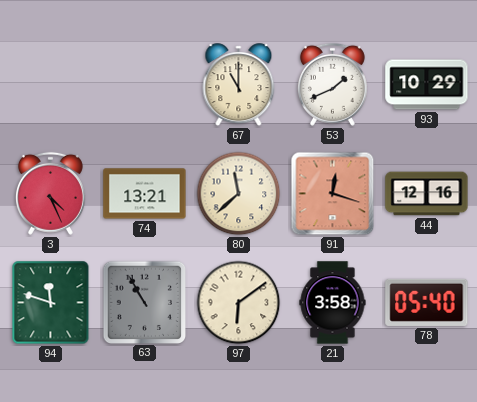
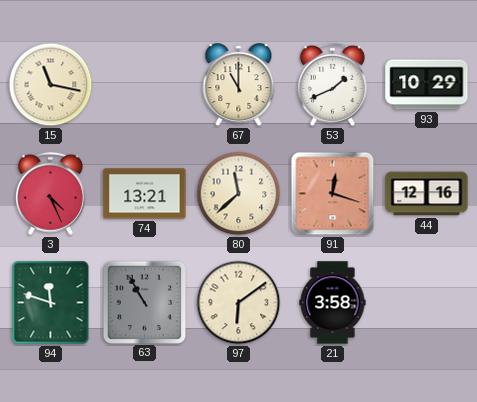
15: none -> 11:17
78: 05:40 -> none
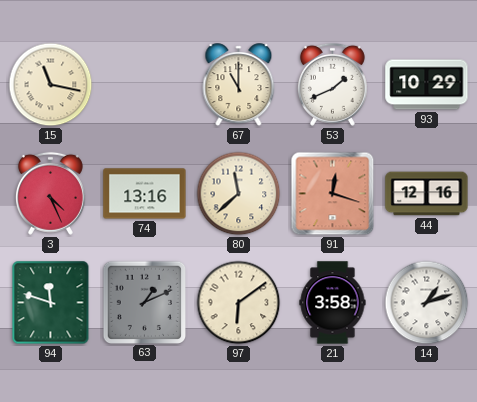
74: 13:21 -> 13:16
63: 10:55 -> 1:11
14: none -> 1:12
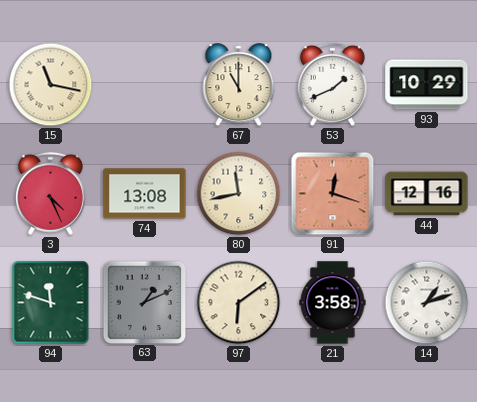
74: 13:16 -> 13:08
80: 11:38 -> 11:43
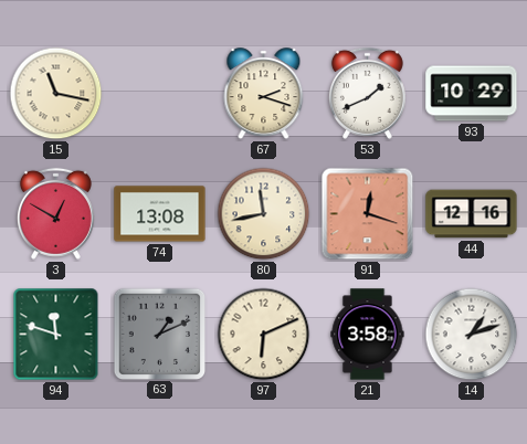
67: 11:00 -> 2:18
3: 4:26 -> 12:50
97: 6:09 -> 6:11
